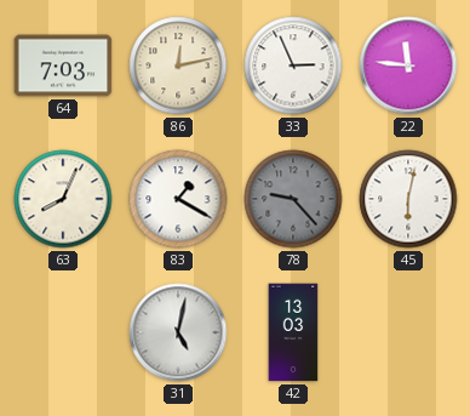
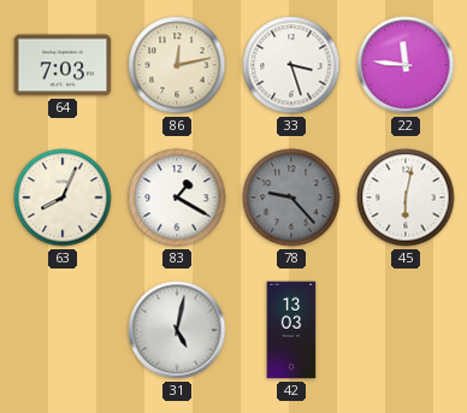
33: 2:56 -> 3:27
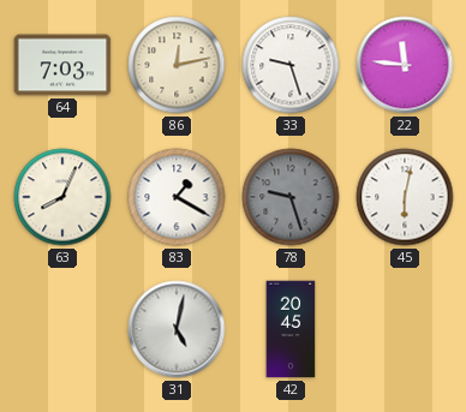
33: 3:27 -> 9:27
78: 9:23 -> 9:27
42: 13:03 -> 20:45
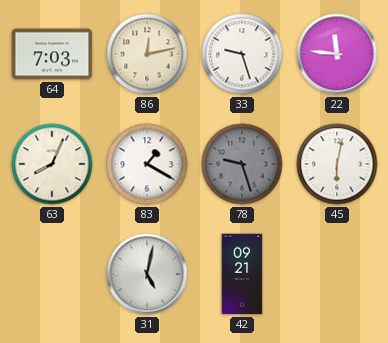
42: 20:45 -> 09:21
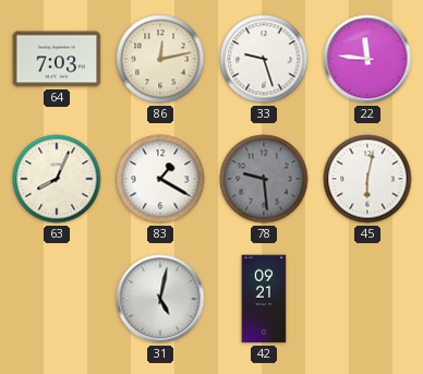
78: 9:27 -> 9:29
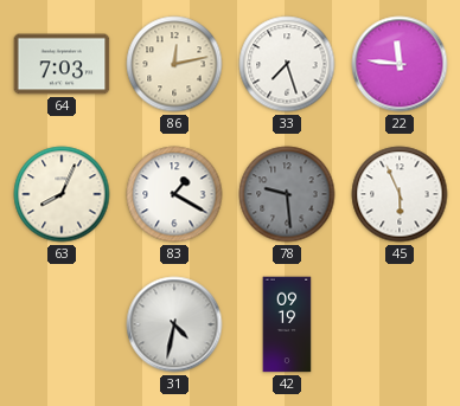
33: 9:27 -> 7:27
45: 6:02 -> 5:56
31: 5:02 -> 4:32
42: 09:21 -> 09:19
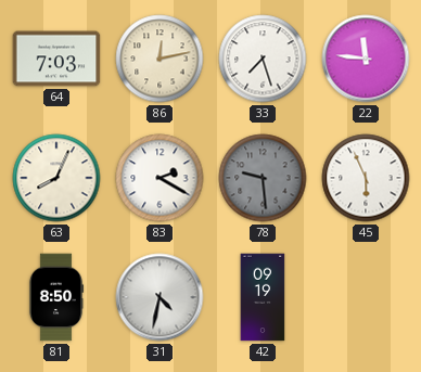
83: 1:20 -> 2:20
81: none -> 8:50
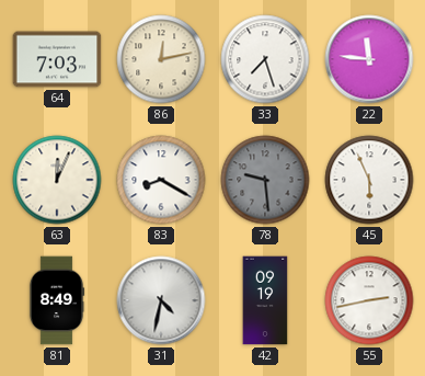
63: 8:04 -> 12:04
83: 2:20 -> 8:20
81: 8:50 -> 8:49
55: none -> 2:43
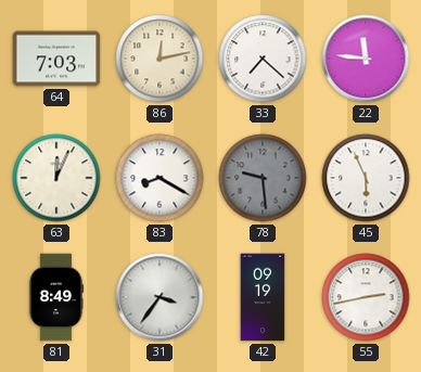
33: 7:27 -> 7:22
31: 4:32 -> 3:36
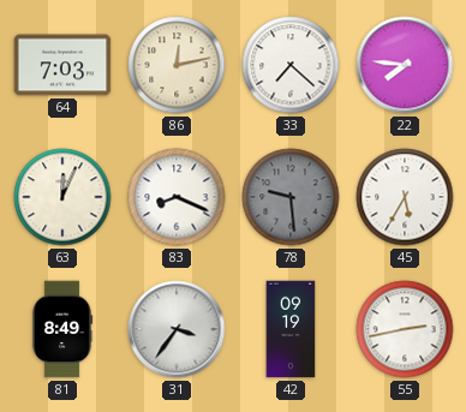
22: 11:46 -> 7:46
83: 8:20 -> 8:19
45: 5:56 -> 5:35
